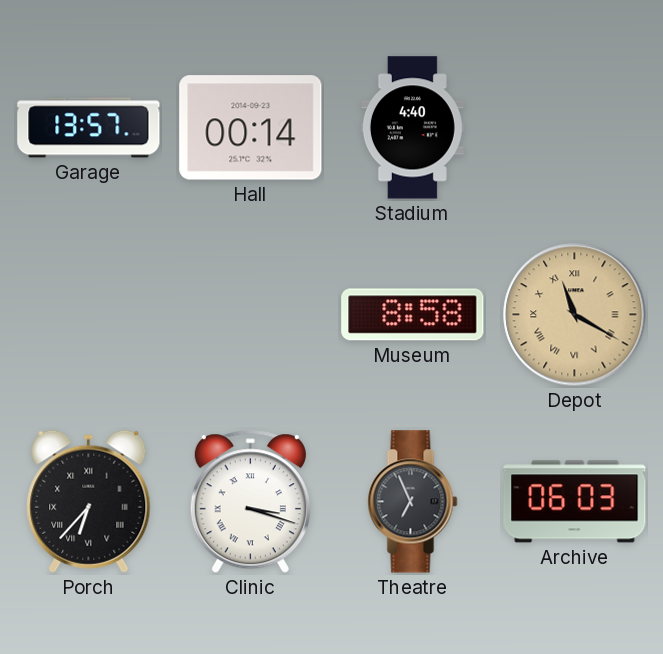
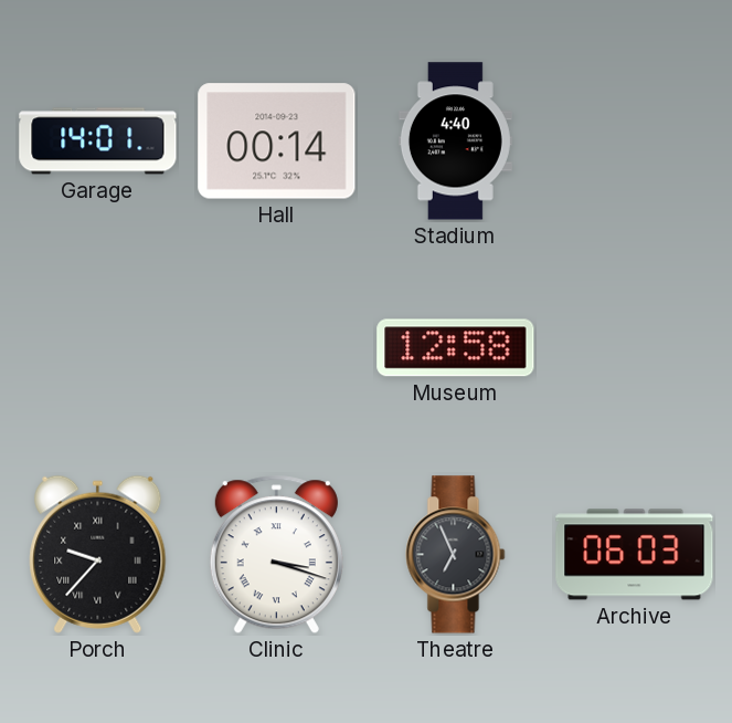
Garage: 13:57 -> 14:01
Museum: 8:58 -> 12:58
Depot: 11:20 -> none
Porch: 6:37 -> 9:37
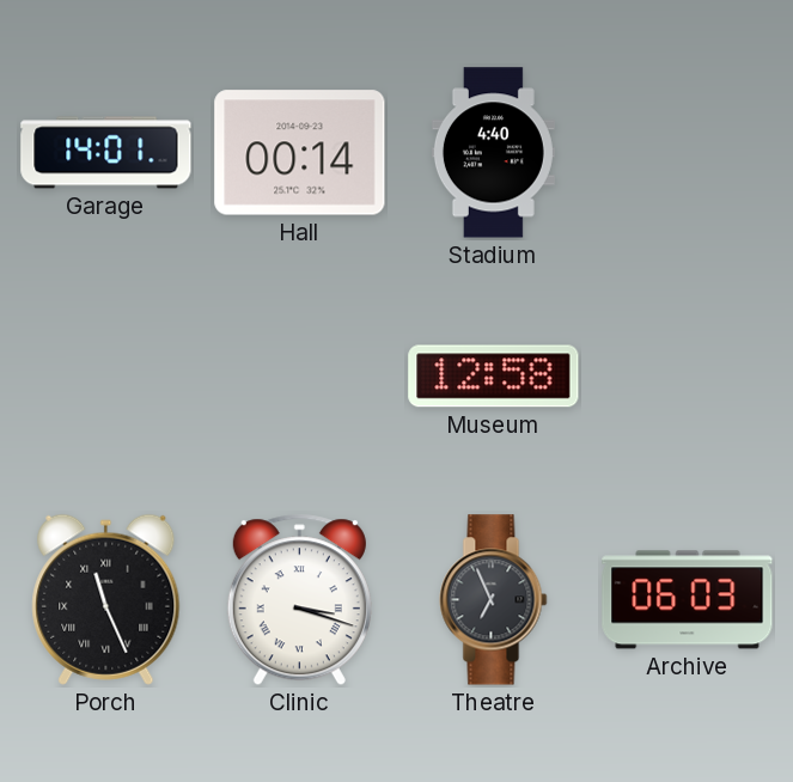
Porch: 9:37 -> 11:26
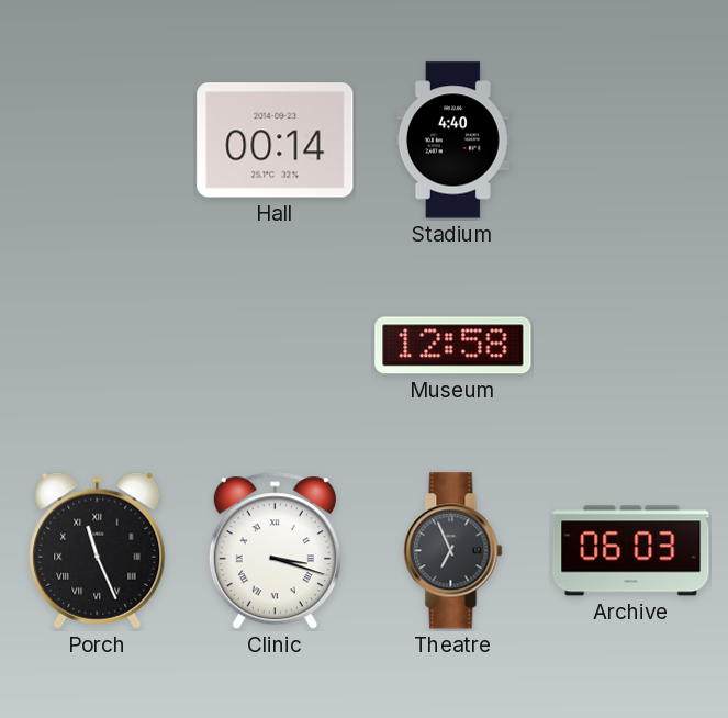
Garage: 14:01 -> none
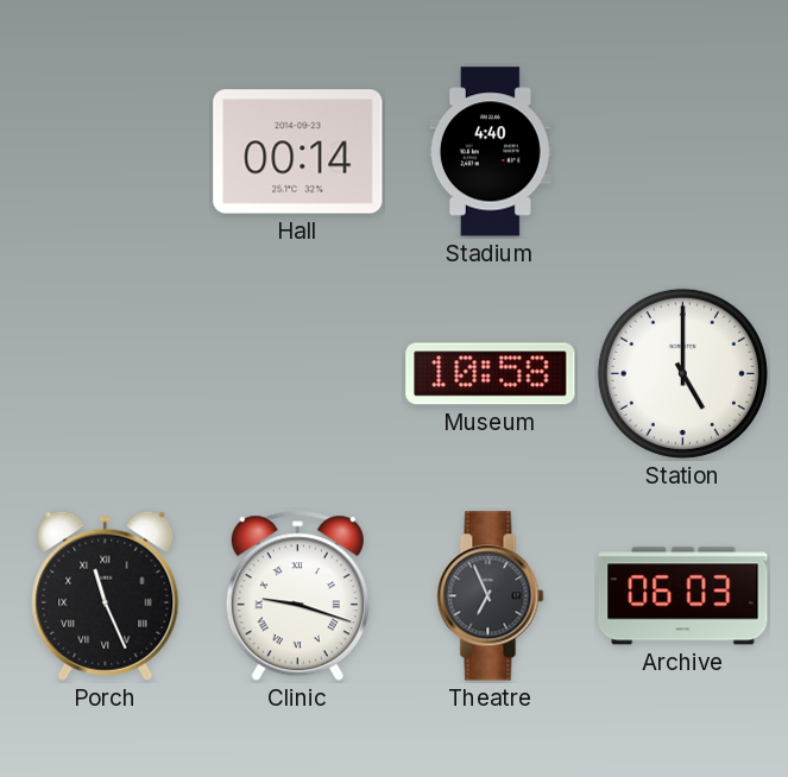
Museum: 12:58 -> 10:58
Station: none -> 5:00
Clinic: 3:18 -> 9:18
